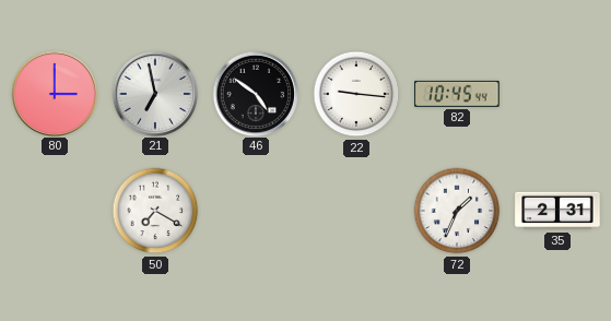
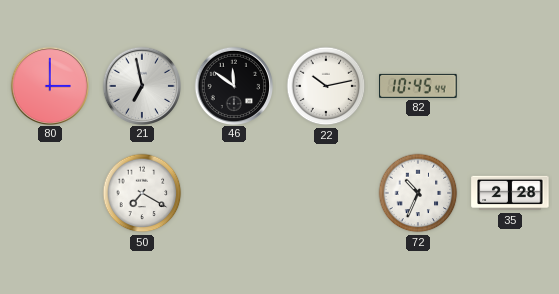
46: 4:51 -> 11:51
22: 9:16 -> 10:13
72: 1:34 -> 10:34
35: 2:31 -> 2:28
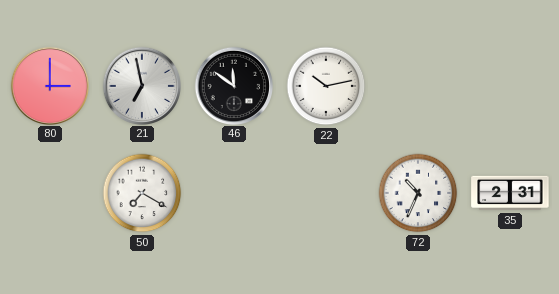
82: 10:45 -> none
35: 2:28 -> 2:31
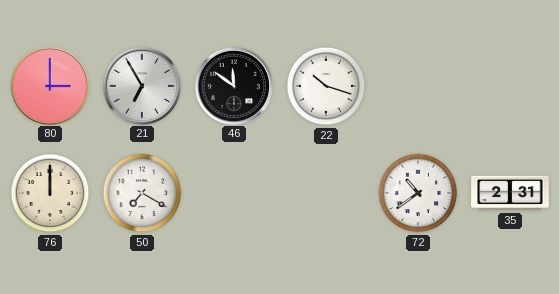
21: 6:58 -> 6:55
22: 10:13 -> 10:18
76: none -> 12:00
72: 10:34 -> 10:39
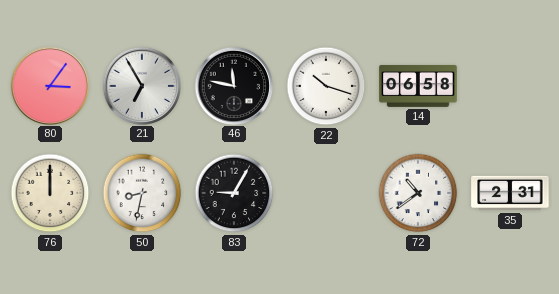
80: 3:00 -> 3:06
46: 11:51 -> 11:47
14: none -> 06:58
50: 7:20 -> 8:32
83: none -> 9:05
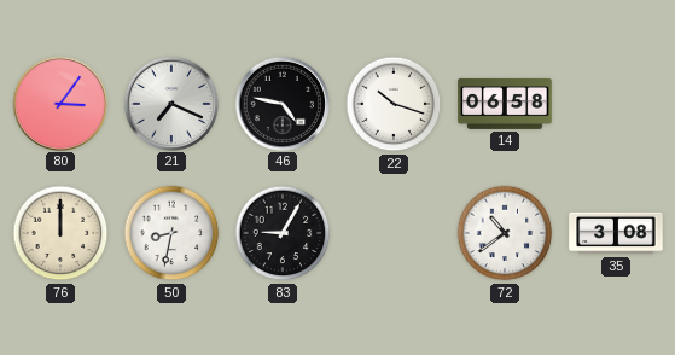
21: 6:55 -> 7:19
46: 11:47 -> 4:47
35: 2:31 -> 3:08
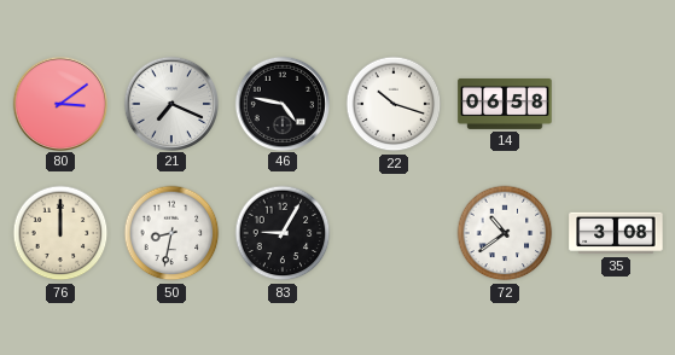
80: 3:06 -> 3:09
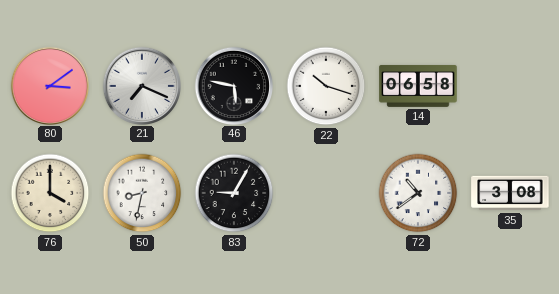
46: 4:47 -> 5:47
76: 12:00 -> 4:00
